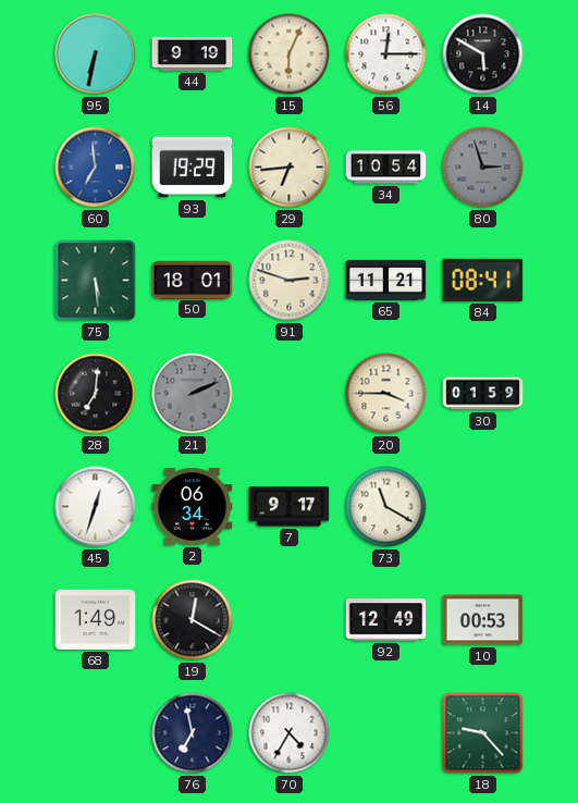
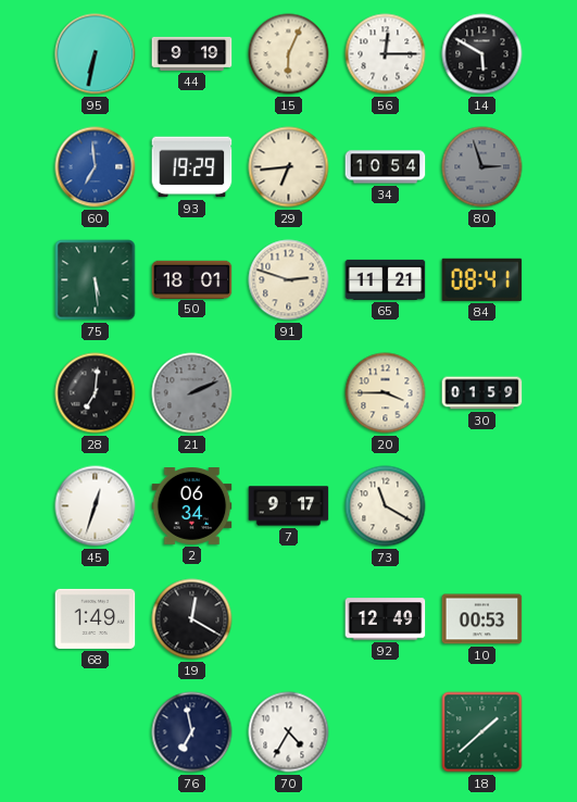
18: 9:23 -> 1:38
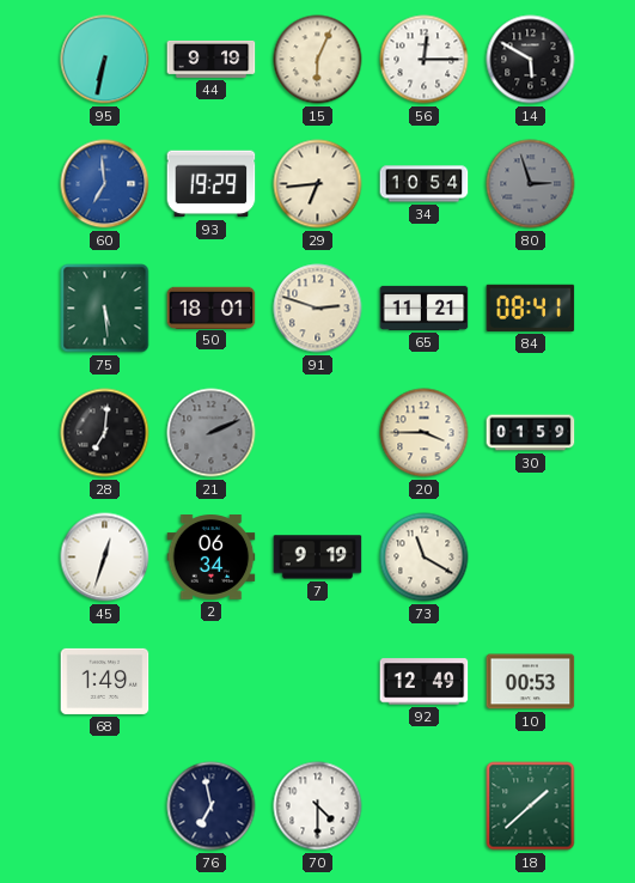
7: 9:17 -> 9:19
19: 12:20 -> none
70: 4:35 -> 4:30
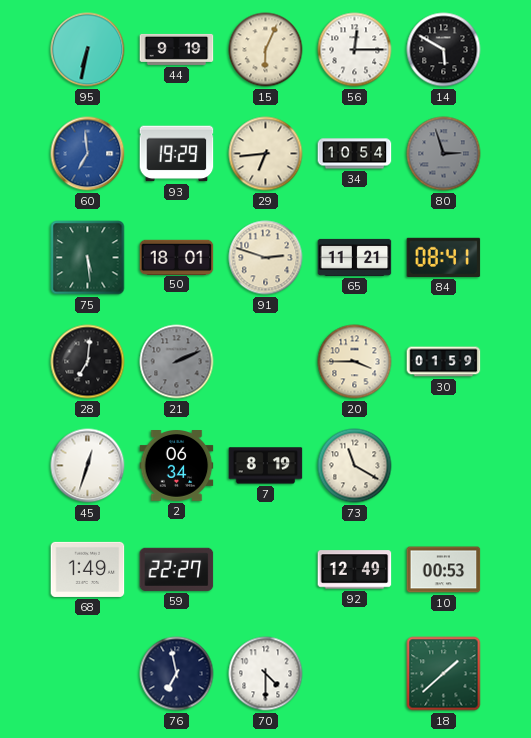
7: 9:19 -> 8:19
59: none -> 22:27
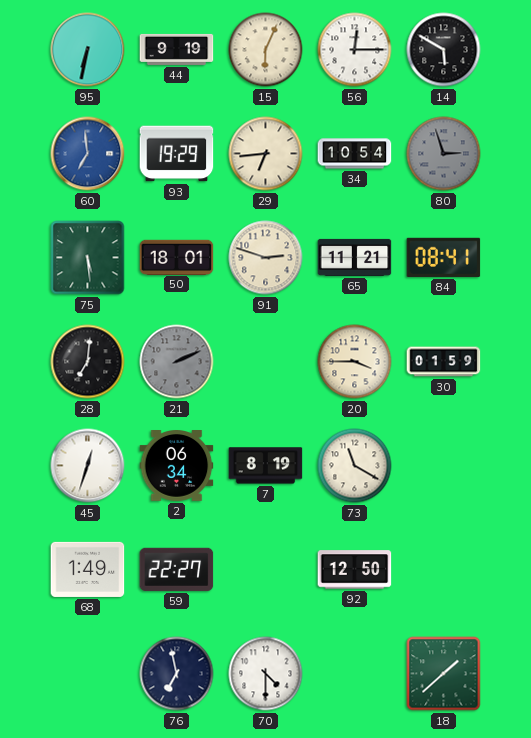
92: 12:49 -> 12:50
10: 00:53 -> none
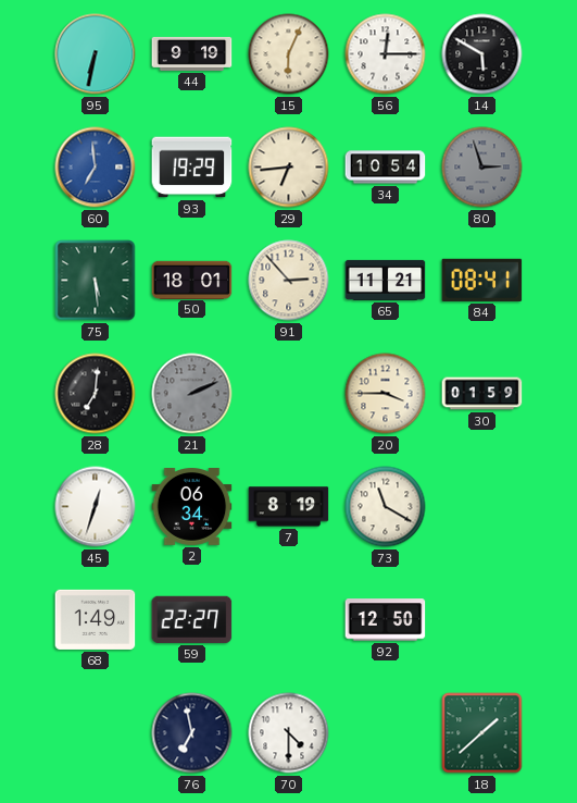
91: 2:48 -> 2:53
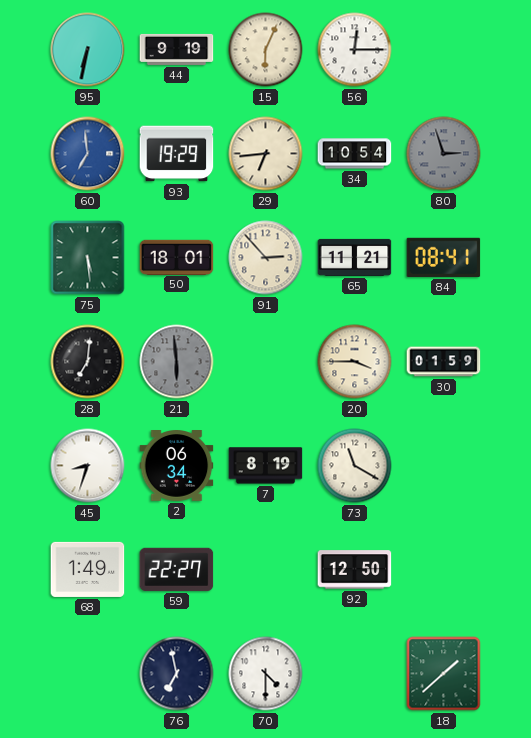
14: 5:50 -> none
21: 2:11 -> 5:59
45: 12:33 -> 8:33
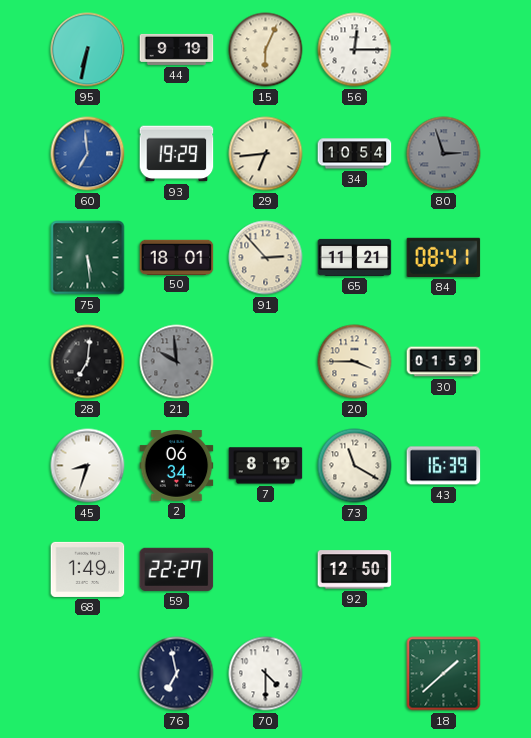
21: 5:59 -> 9:59
43: none -> 16:39
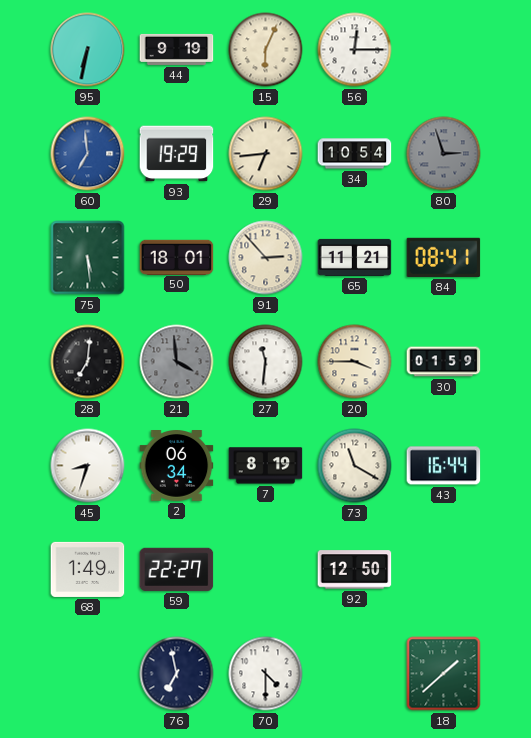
21: 9:59 -> 3:59
27: none -> 11:31
43: 16:39 -> 16:44
